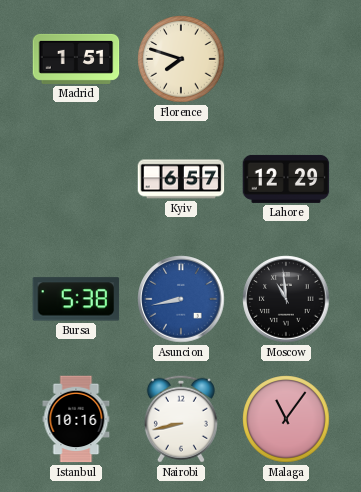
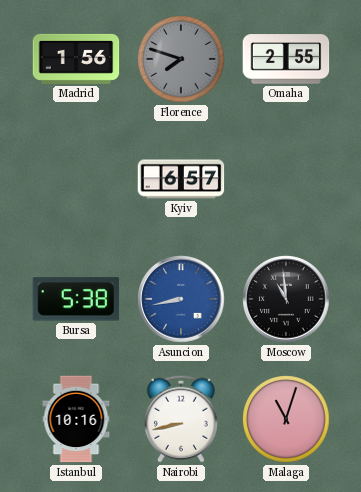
Madrid: 1:51 -> 1:56
Florence dial: cream -> grey
Omaha: none -> 2:55
Lahore: 12:29 -> none
Malaga: 11:06 -> 11:03
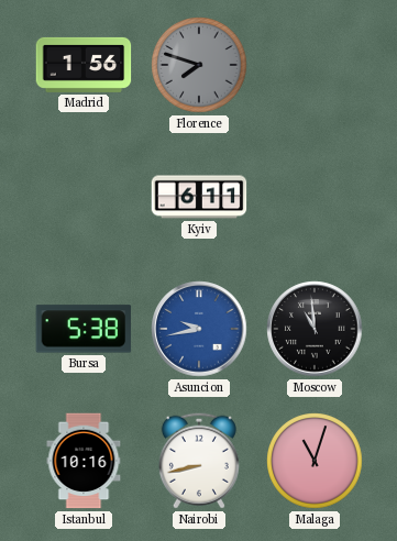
Omaha: 2:55 -> none
Kyiv: 6:57 -> 6:11
Asuncion: 8:43 -> 9:43
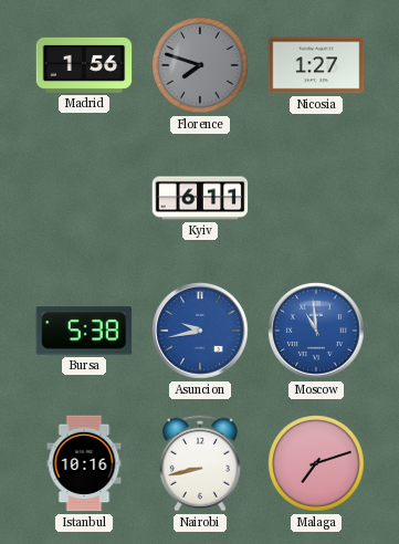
Nicosia: none -> 1:27
Moscow dial: black -> blue
Malaga: 11:03 -> 7:12
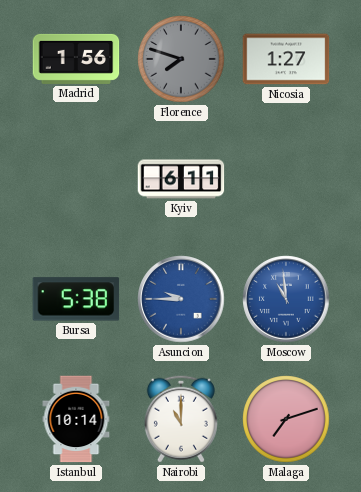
Asuncion: 9:43 -> 9:45
Istanbul: 10:16 -> 10:14
Nairobi: 8:43 -> 11:00
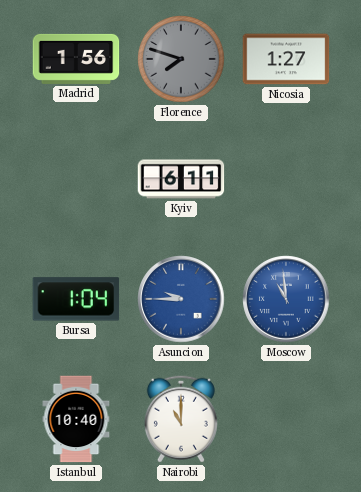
Bursa: 5:38 -> 1:04
Istanbul: 10:14 -> 10:40
Malaga: 7:12 -> none
